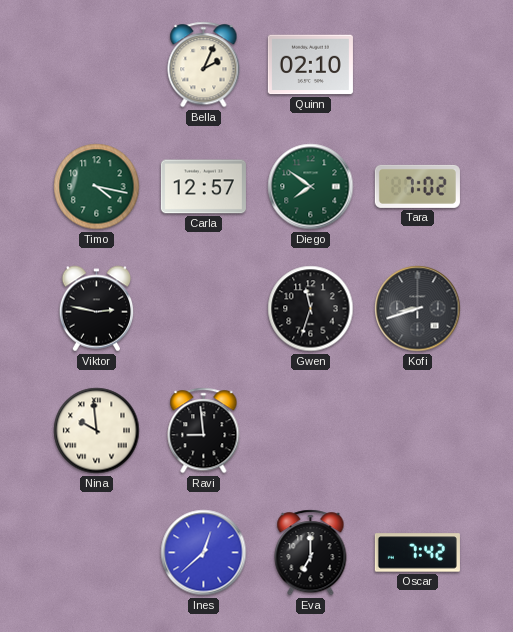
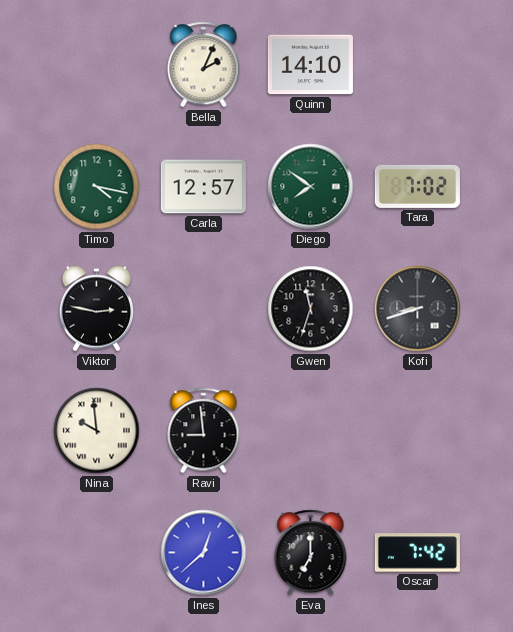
Quinn: 02:10 -> 14:10
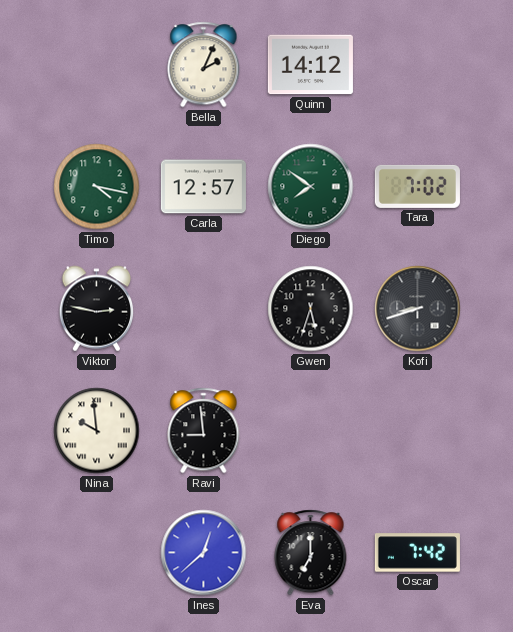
Quinn: 14:10 -> 14:12
Gwen: 11:33 -> 5:33
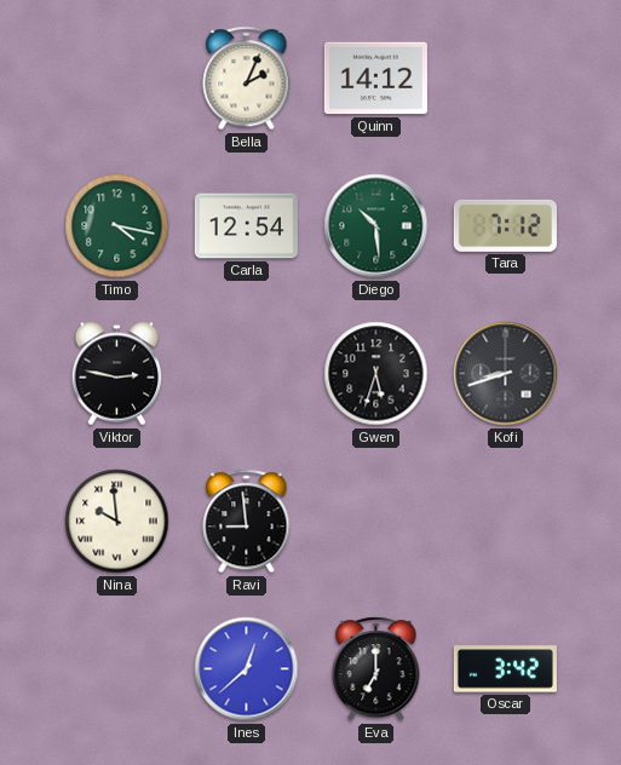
Carla: 12:57 -> 12:54
Diego: 7:51 -> 10:29
Tara: 7:02 -> 7:12
Oscar: 7:42 -> 3:42
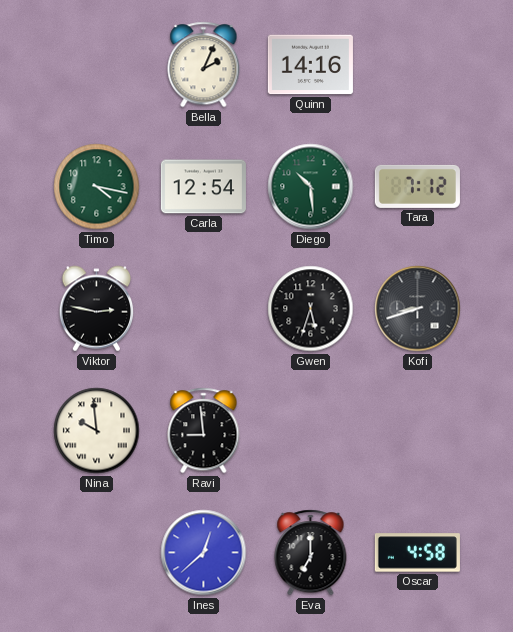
Quinn: 14:12 -> 14:16
Oscar: 3:42 -> 4:58
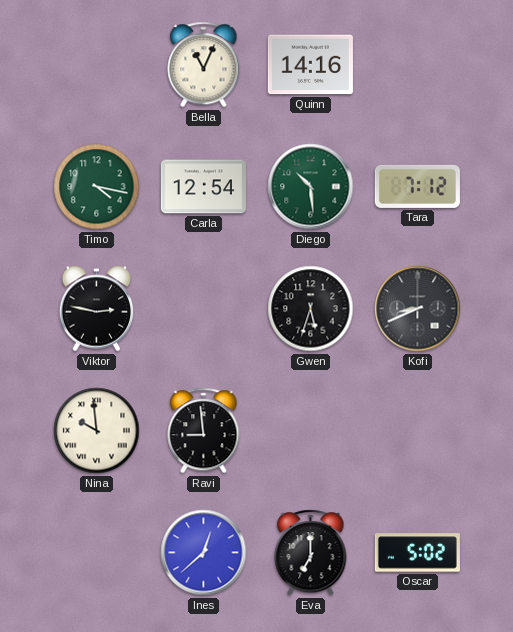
Bella: 2:04 -> 11:04
Kofi: 8:42 -> 8:41
Oscar: 4:58 -> 5:02
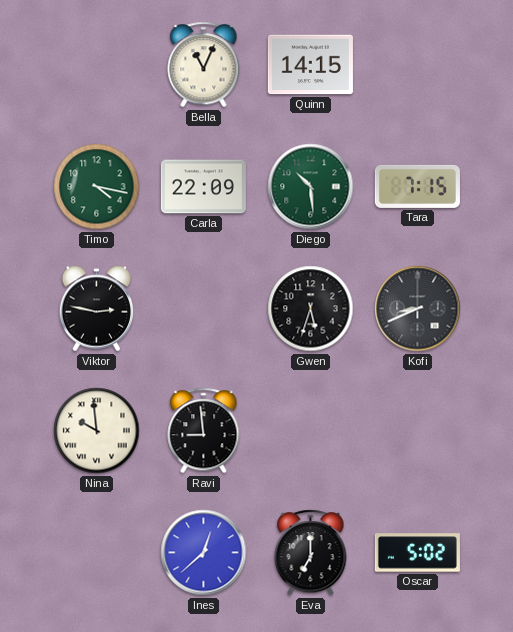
Quinn: 14:16 -> 14:15
Carla: 12:54 -> 22:09
Tara: 7:12 -> 7:15
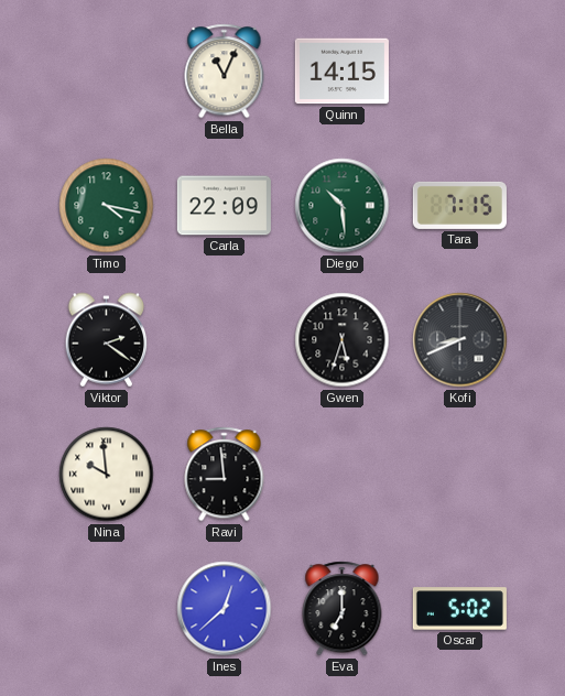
Viktor: 2:47 -> 2:21
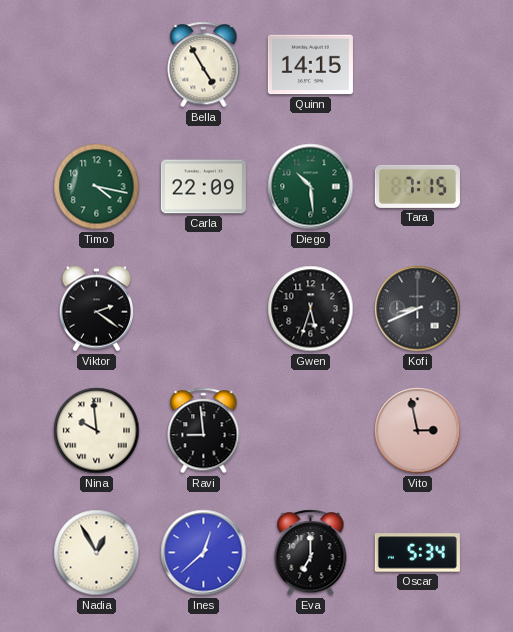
Bella: 11:04 -> 4:55
Vito: none -> 2:58
Nadia: none -> 12:55
Oscar: 5:02 -> 5:34
